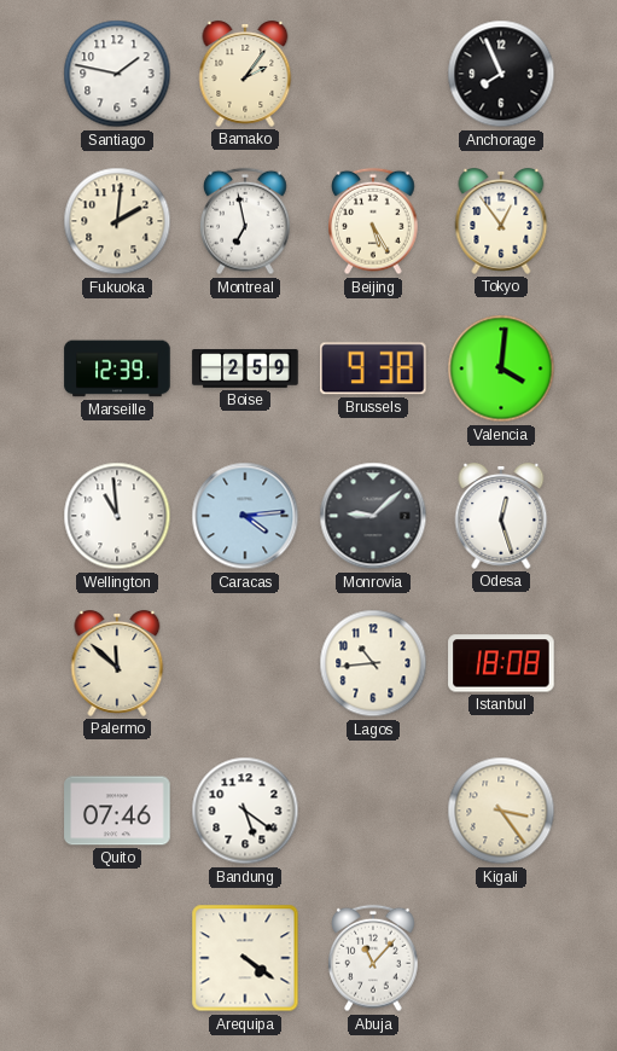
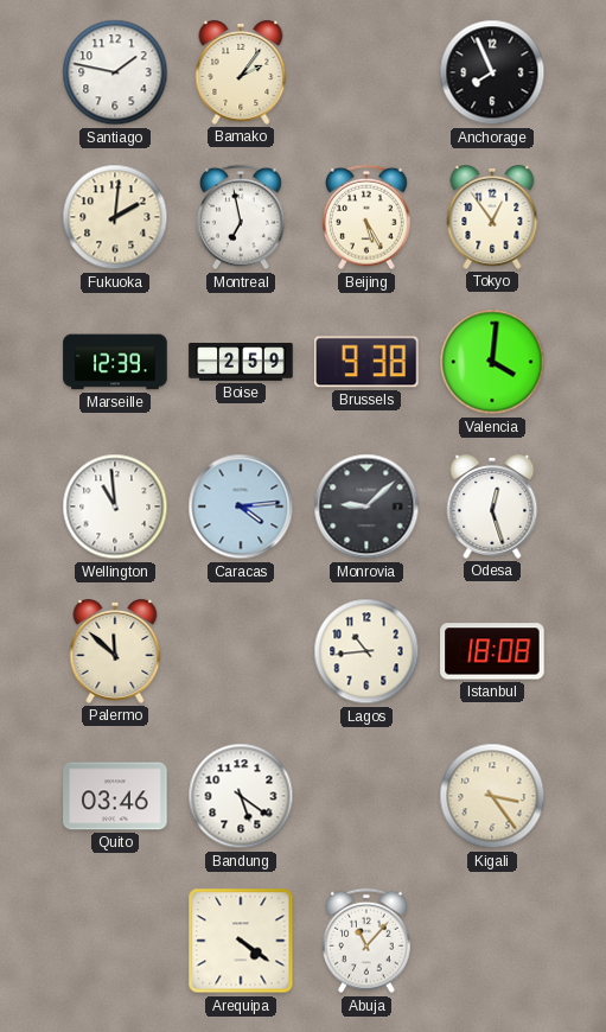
Quito: 07:46 -> 03:46
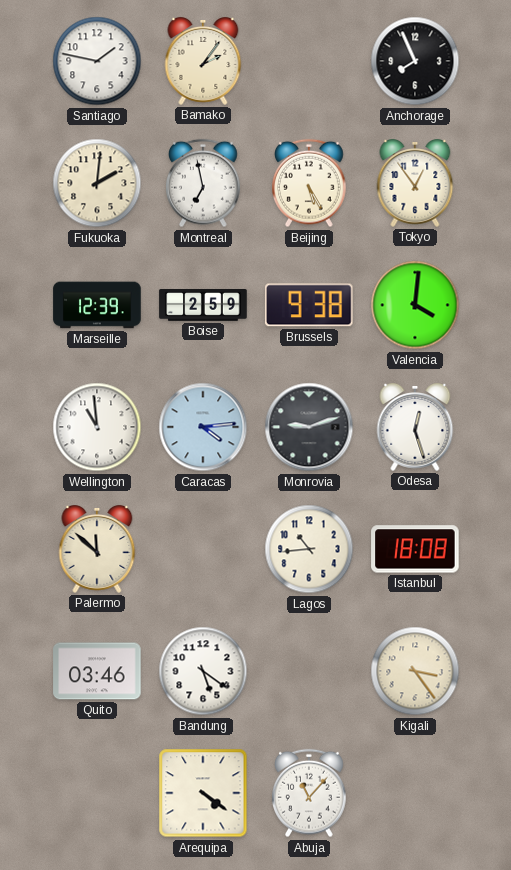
Monrovia: 9:08 -> 9:12
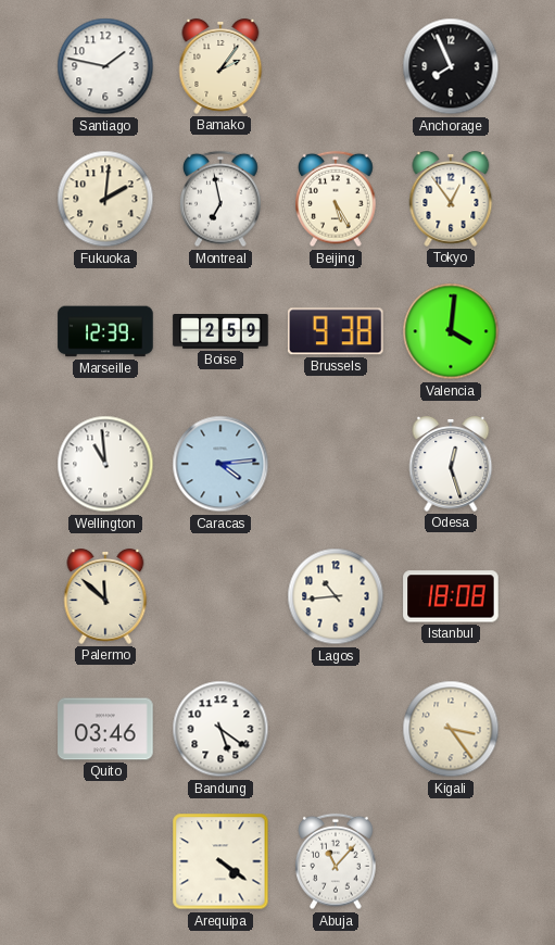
Monrovia: 9:12 -> none
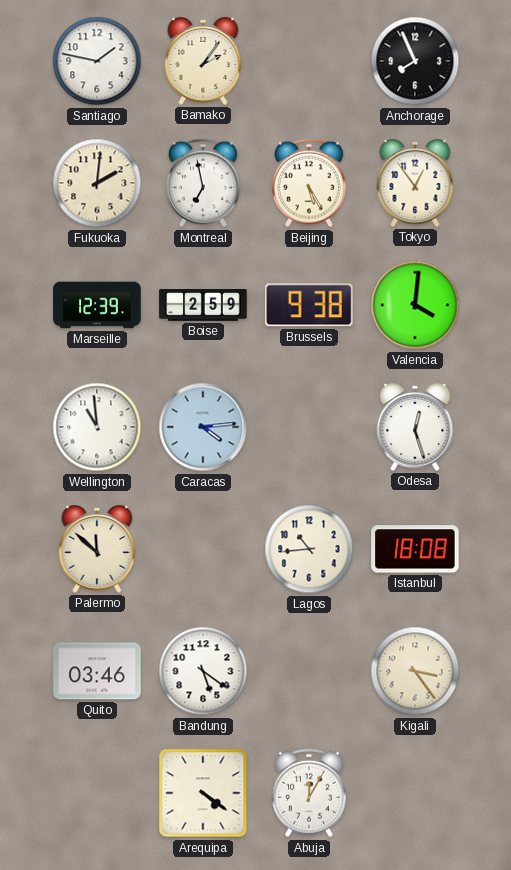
Abuja: 11:07 -> 12:05
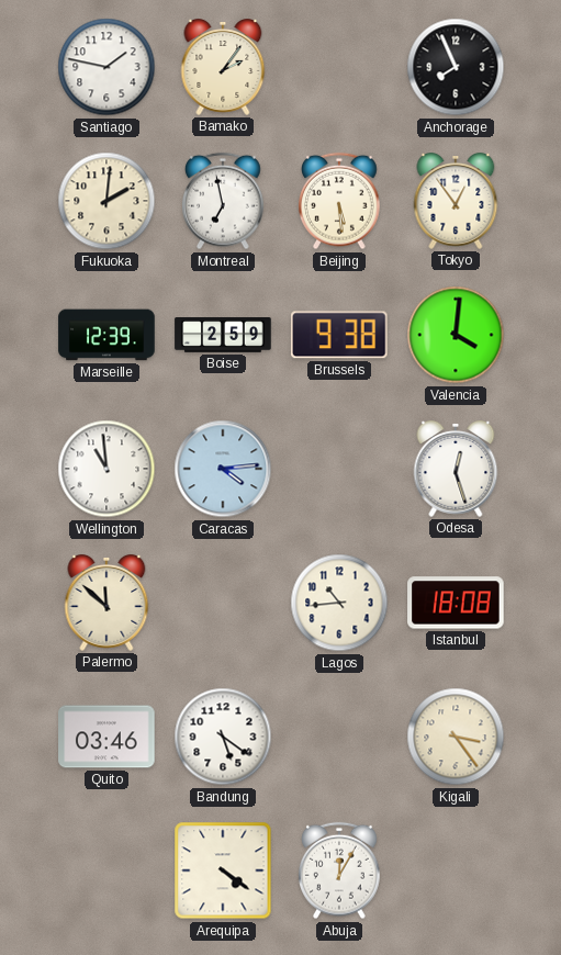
Beijing: 5:25 -> 5:29
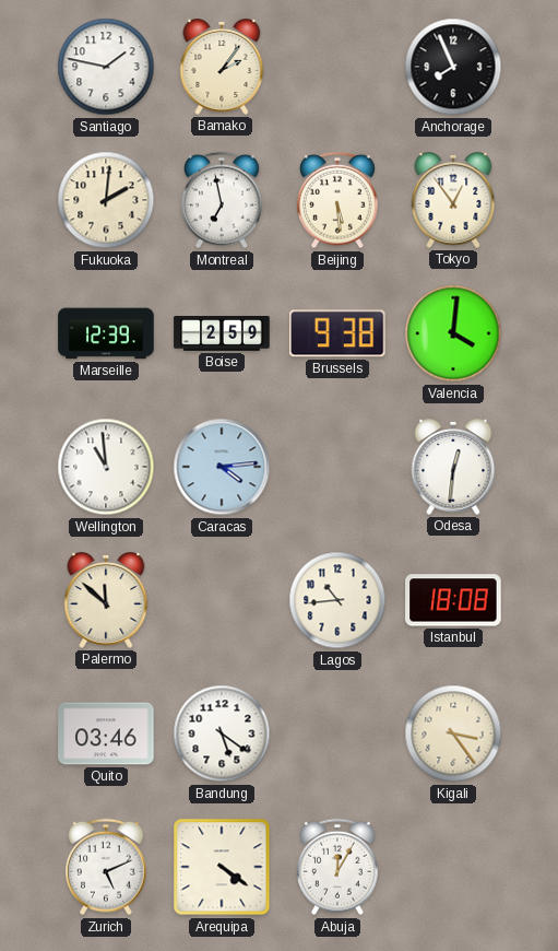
Odesa: 12:27 -> 12:31
Zurich: none -> 5:11
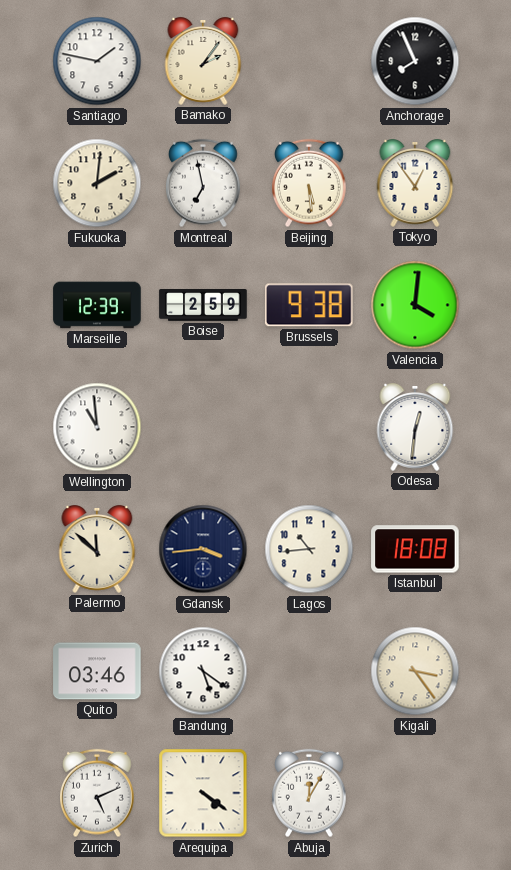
Caracas: 4:14 -> none
Gdansk: none -> 3:44
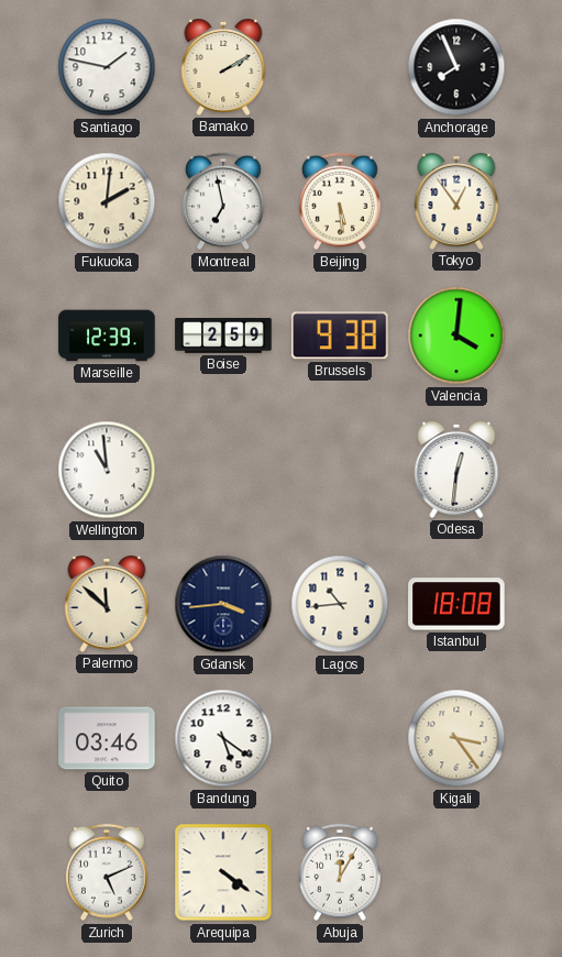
Bamako: 2:06 -> 2:10
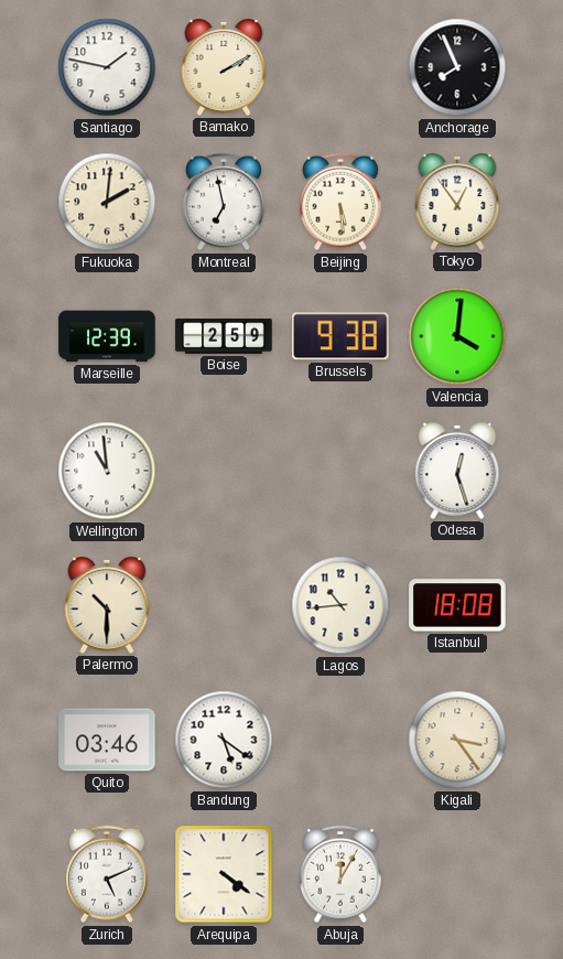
Odesa: 12:31 -> 12:27
Palermo: 11:52 -> 10:30
Gdansk: 3:44 -> none
